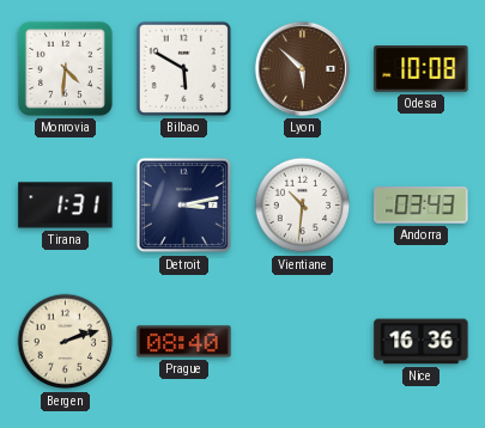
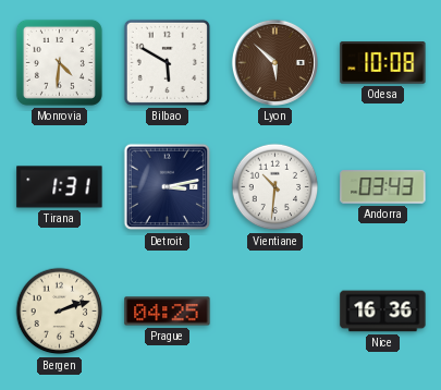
Prague: 08:40 -> 04:25
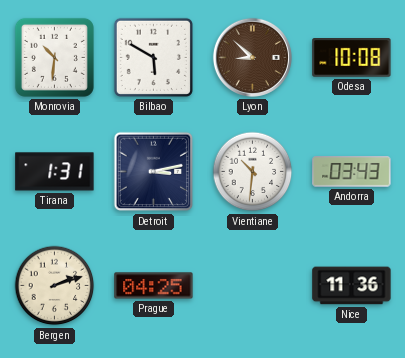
Monrovia: 4:31 -> 10:31
Lyon: 5:52 -> 8:52
Nice: 16:36 -> 11:36
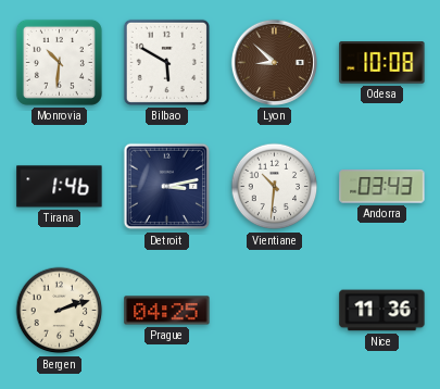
Tirana: 1:31 -> 1:46
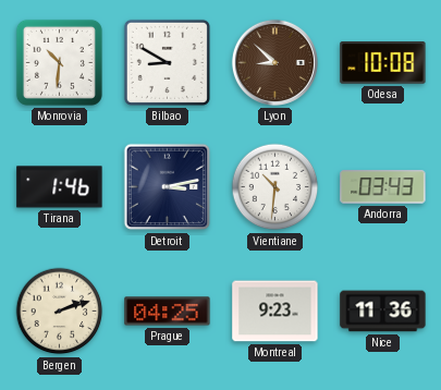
Bilbao: 5:50 -> 8:50
Montreal: none -> 9:23
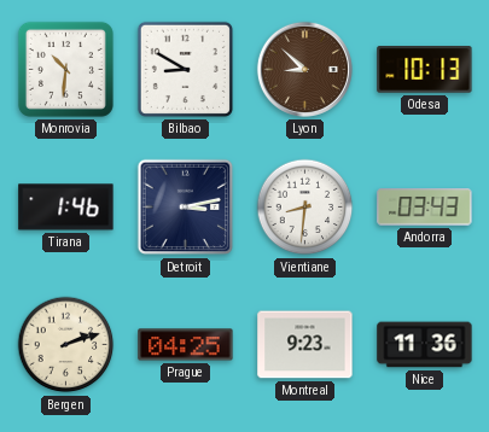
Odesa: 10:08 -> 10:13
Vientiane: 10:31 -> 8:31
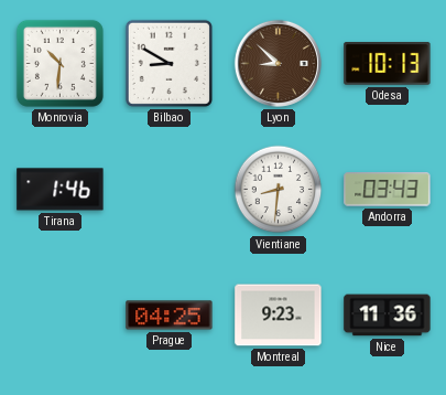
Detroit: 3:13 -> none
Bergen: 2:12 -> none
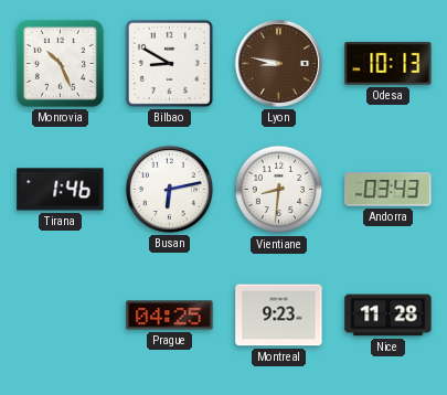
Monrovia: 10:31 -> 10:26
Lyon: 8:52 -> 8:47
Busan: none -> 6:13
Nice: 11:36 -> 11:28
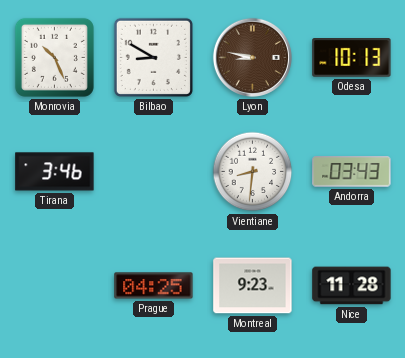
Tirana: 1:46 -> 3:46
Busan: 6:13 -> none
